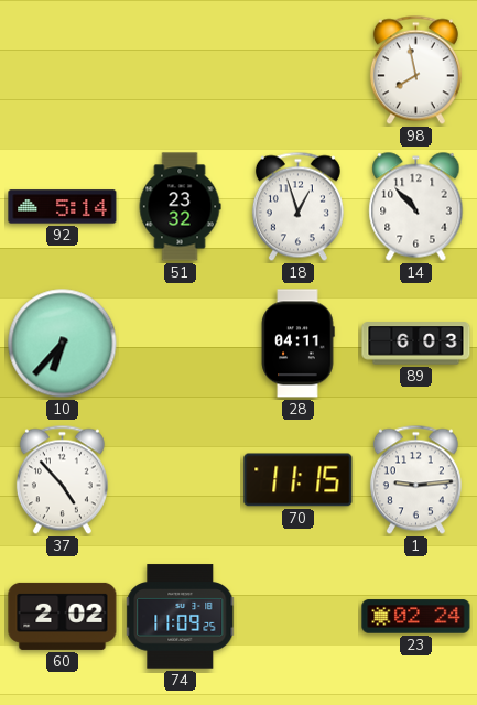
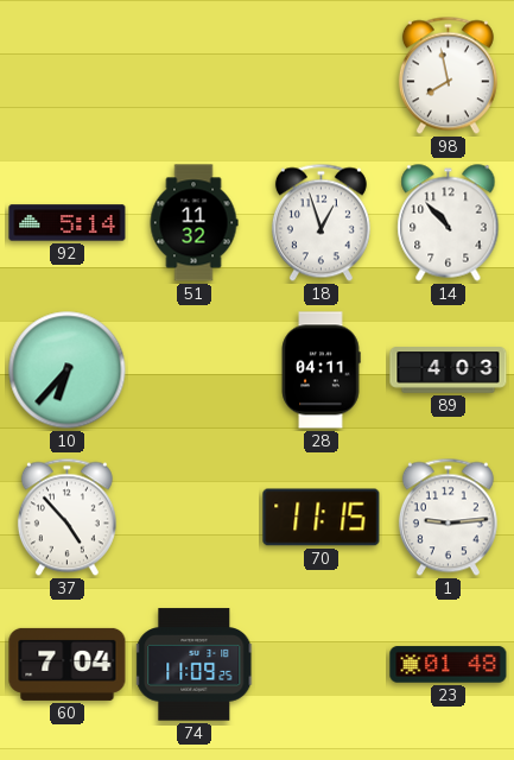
51: 23:32 -> 11:32
89: 6:03 -> 4:03
60: 2:02 -> 7:04
23: 02:24 -> 01:48
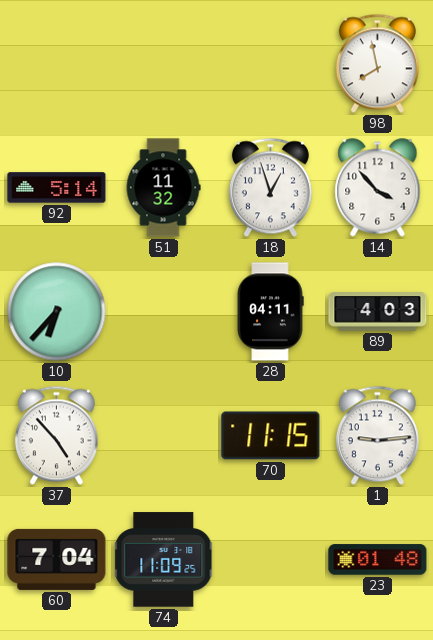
14: 10:53 -> 3:53
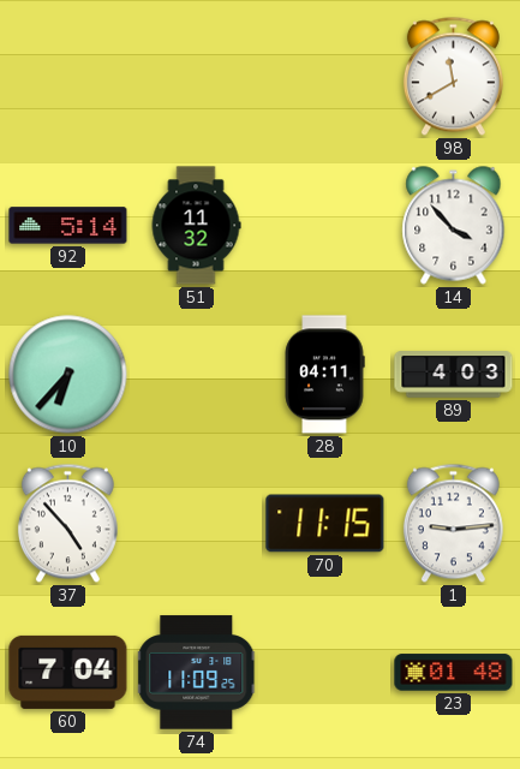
98: 7:58 -> 11:40
18: 12:57 -> none
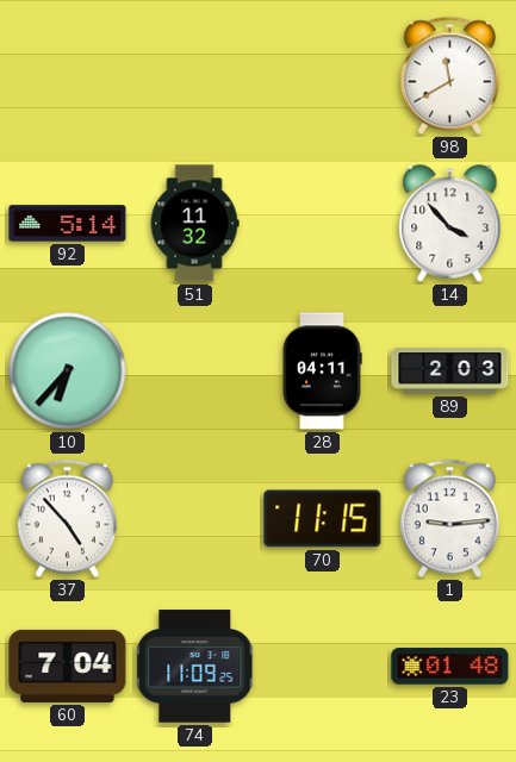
89: 4:03 -> 2:03
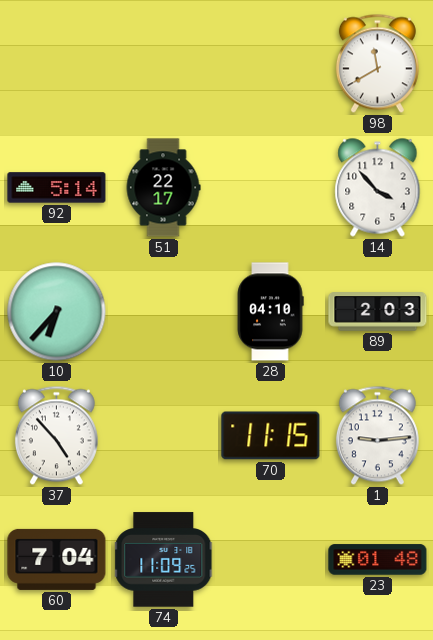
51: 11:32 -> 22:17
28: 04:11 -> 04:10
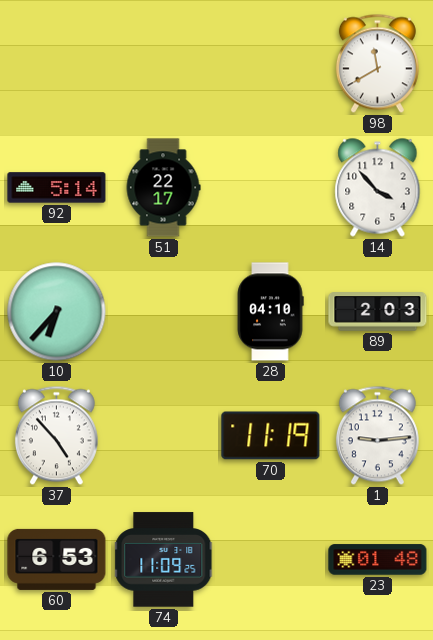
70: 11:15 -> 11:19
60: 7:04 -> 6:53
